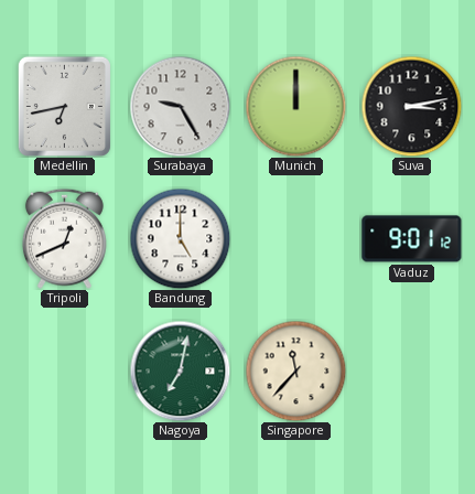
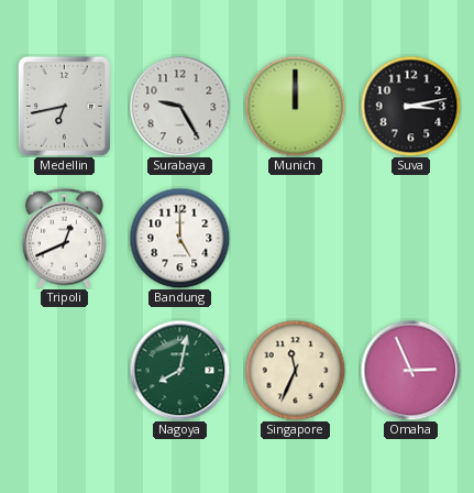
Vaduz: 9:01 -> none
Nagoya: 7:02 -> 8:02
Singapore: 11:37 -> 11:34
Omaha: none -> 2:56
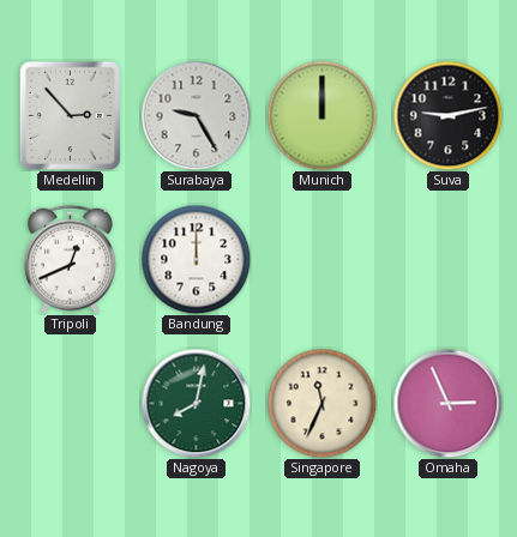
Medellin: 6:43 -> 2:53
Suva: 3:13 -> 9:13
Bandung: 5:00 -> 12:00
